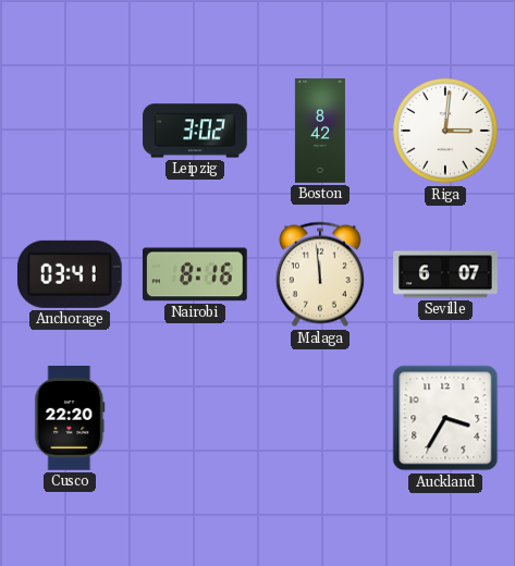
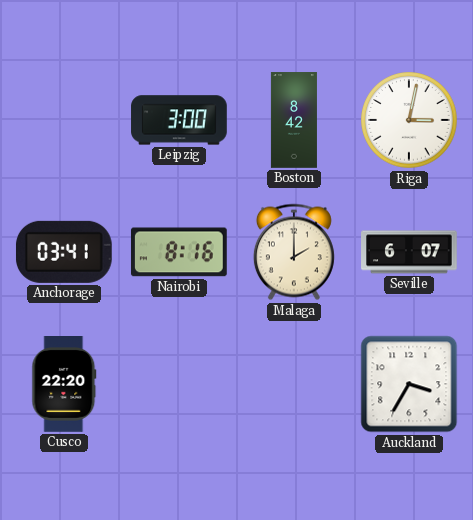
Leipzig: 3:02 -> 3:00
Riga: 3:01 -> 3:02
Malaga: 11:59 -> 2:00
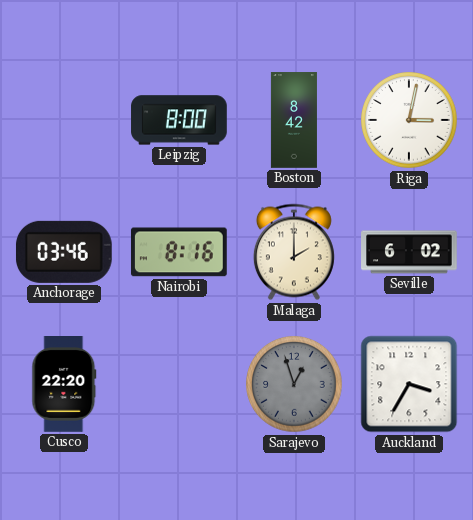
Leipzig: 3:00 -> 8:00
Anchorage: 03:41 -> 03:46
Seville: 6:07 -> 6:02
Sarajevo: none -> 12:57
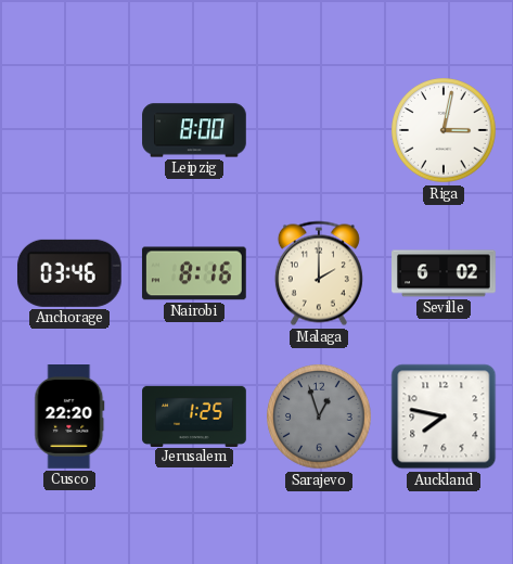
Boston: 8:42 -> none
Jerusalem: none -> 1:25
Auckland: 3:35 -> 7:47
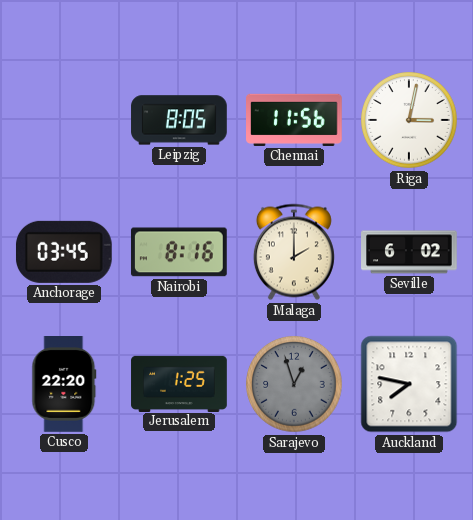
Leipzig: 8:00 -> 8:05
Chennai: none -> 11:56
Anchorage: 03:46 -> 03:45
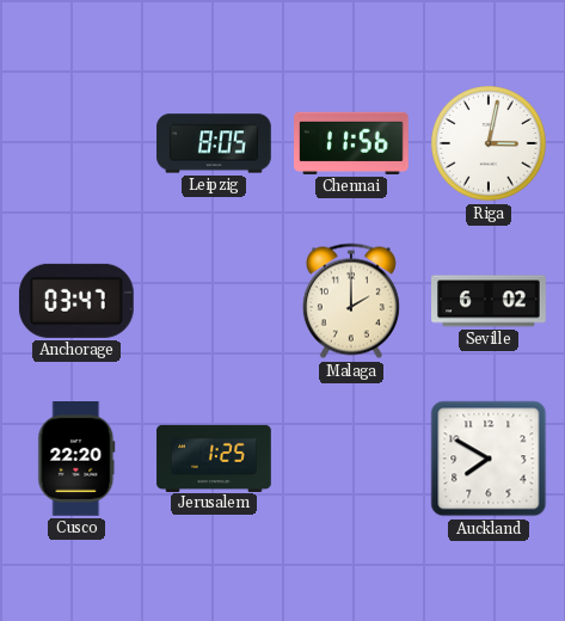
Anchorage: 03:45 -> 03:47
Nairobi: 8:16 -> none
Sarajevo: 12:57 -> none
Auckland: 7:47 -> 7:50
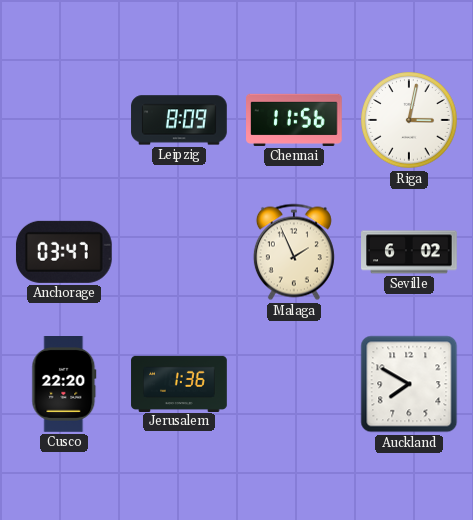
Leipzig: 8:05 -> 8:09
Malaga: 2:00 -> 1:56
Jerusalem: 1:25 -> 1:36
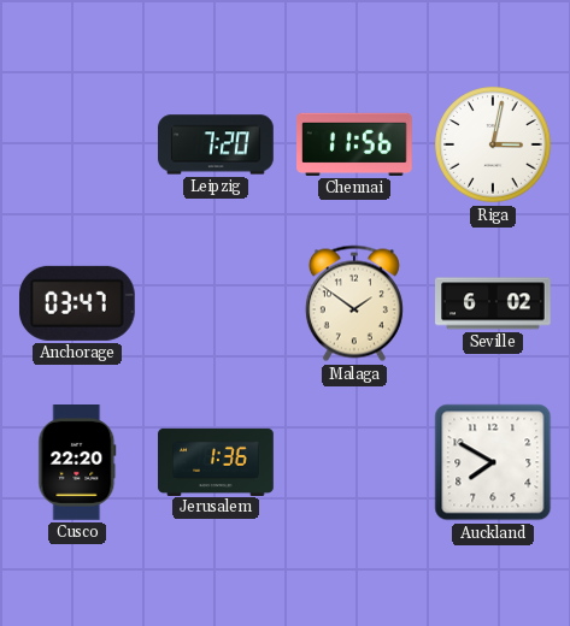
Leipzig: 8:09 -> 7:20
Malaga: 1:56 -> 1:51
